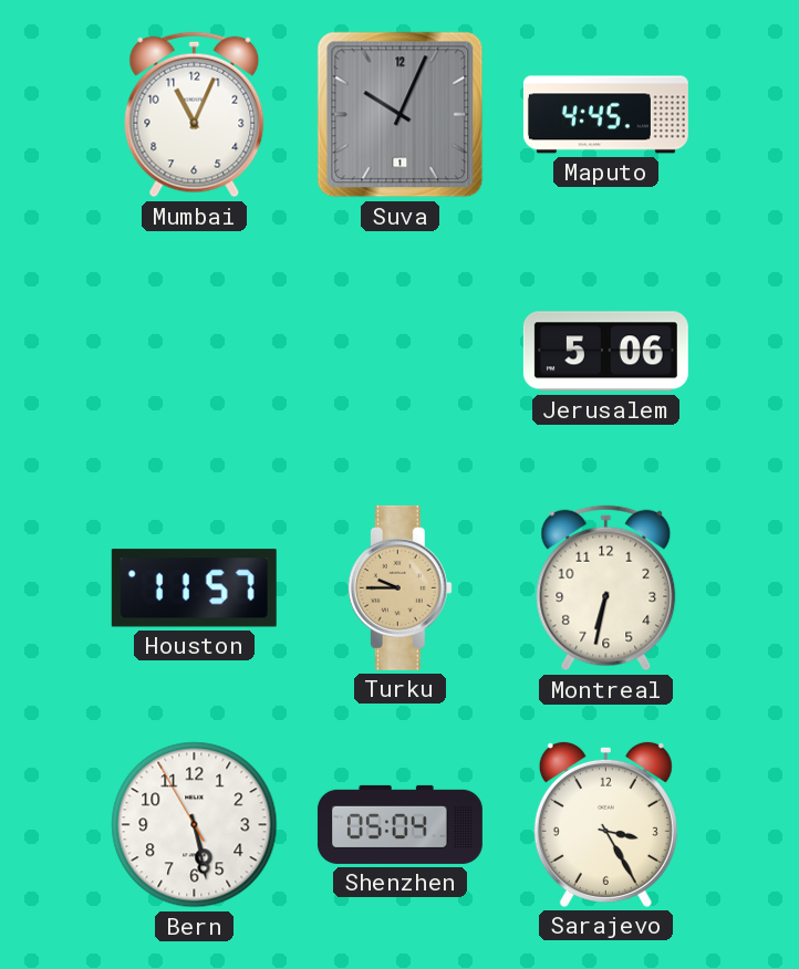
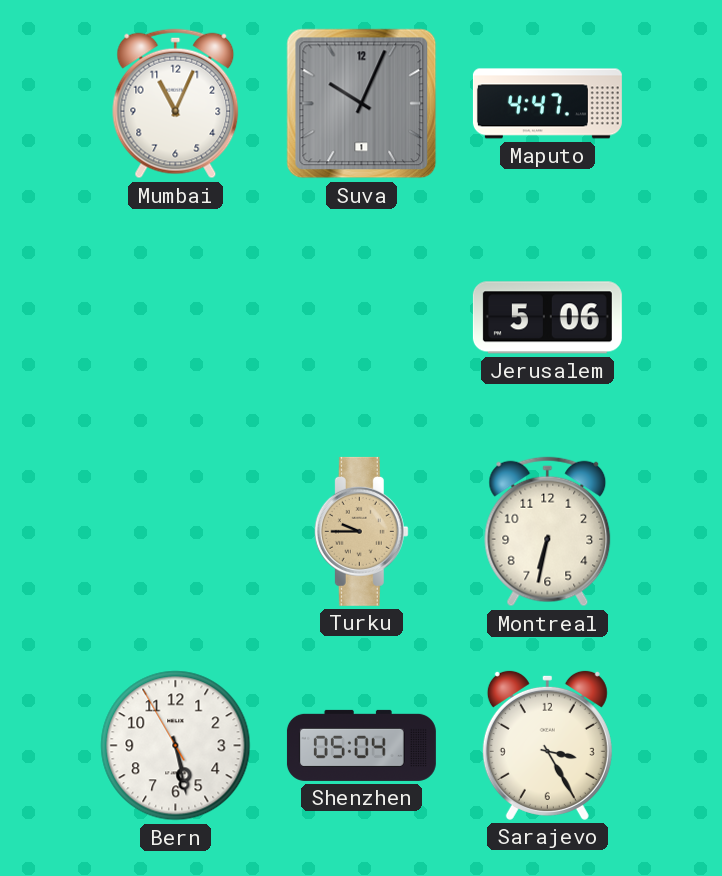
Maputo: 4:45 -> 4:47
Houston: 11:57 -> none
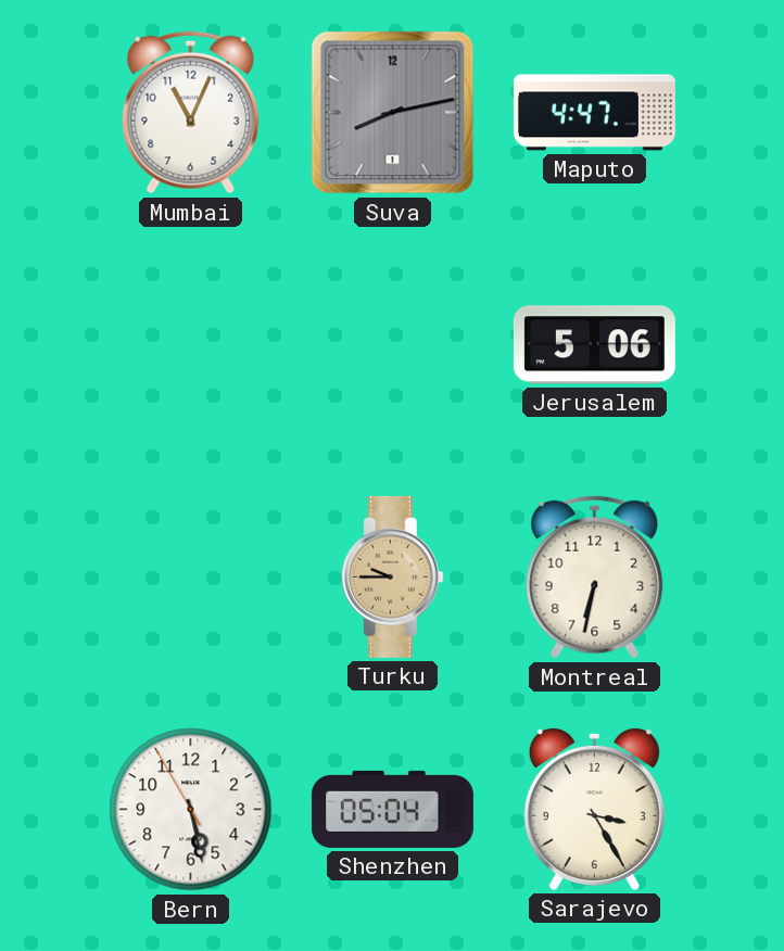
Suva: 10:04 -> 8:13
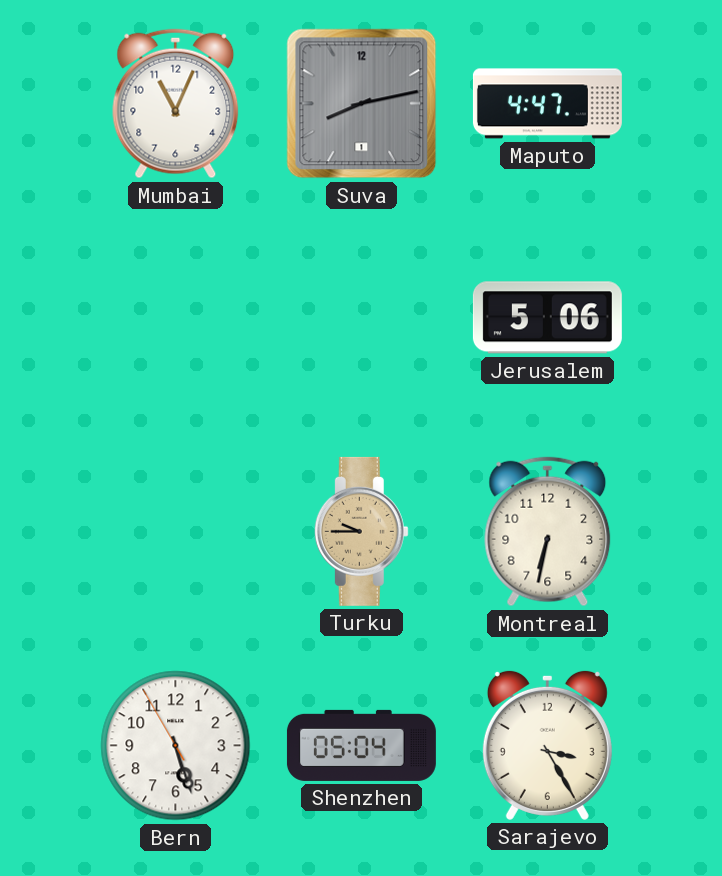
Bern: 5:27 -> 5:26
